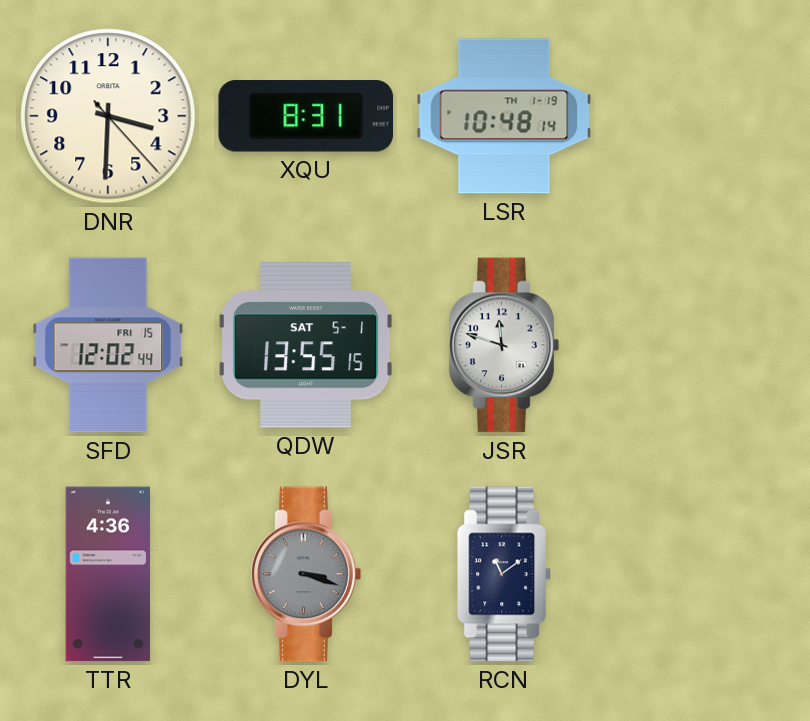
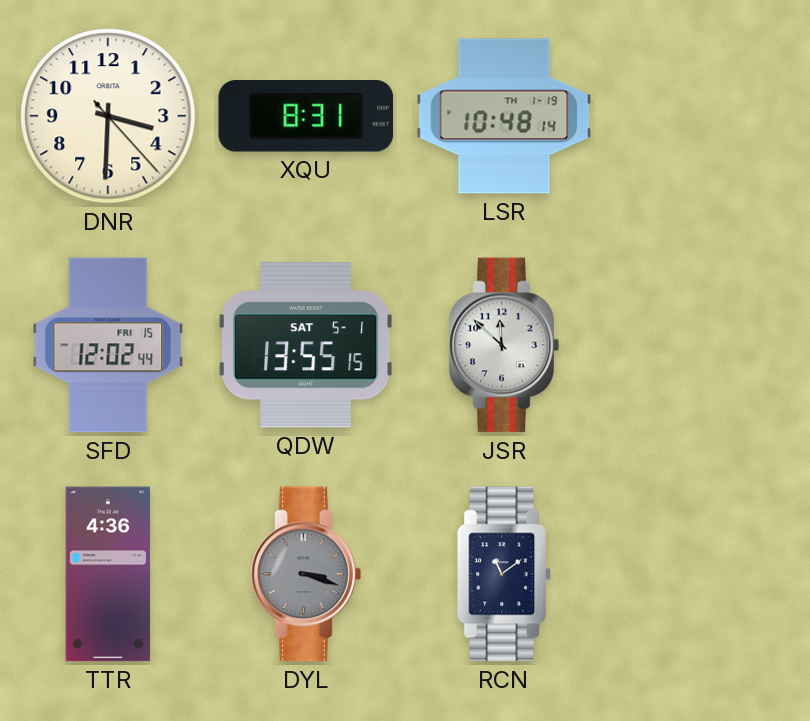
JSR: 11:48 -> 11:52
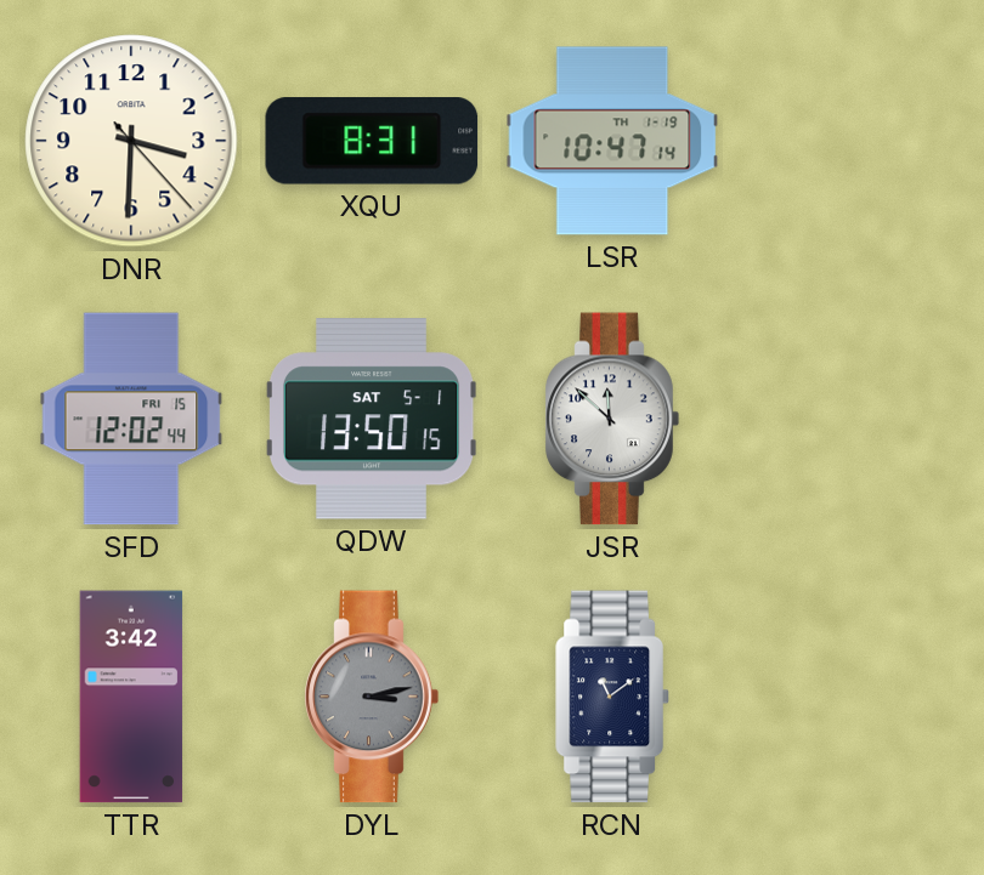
LSR: 10:48 -> 10:47
QDW: 13:55 -> 13:50
TTR: 4:36 -> 3:42
DYL: 3:18 -> 3:13
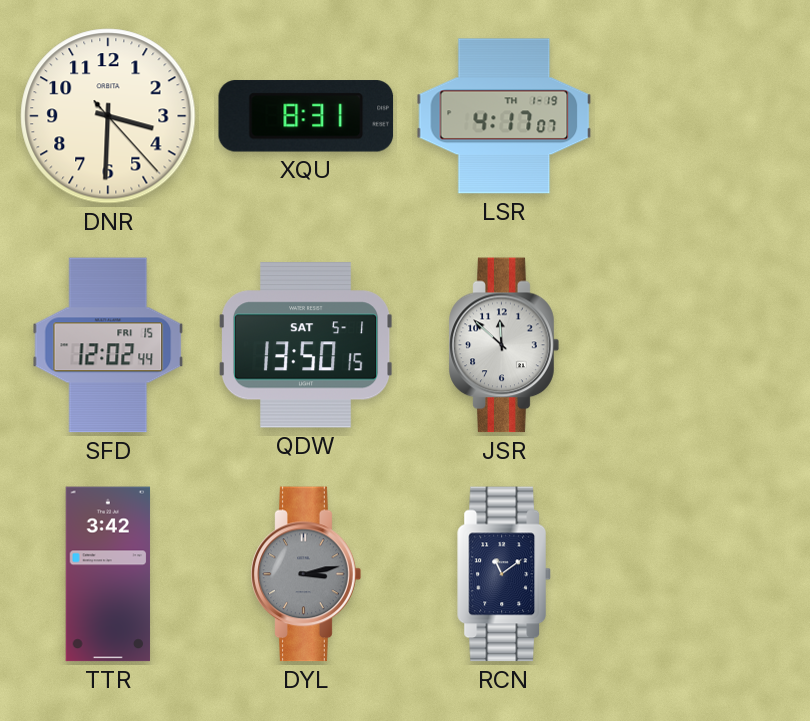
LSR: 10:47 -> 4:17
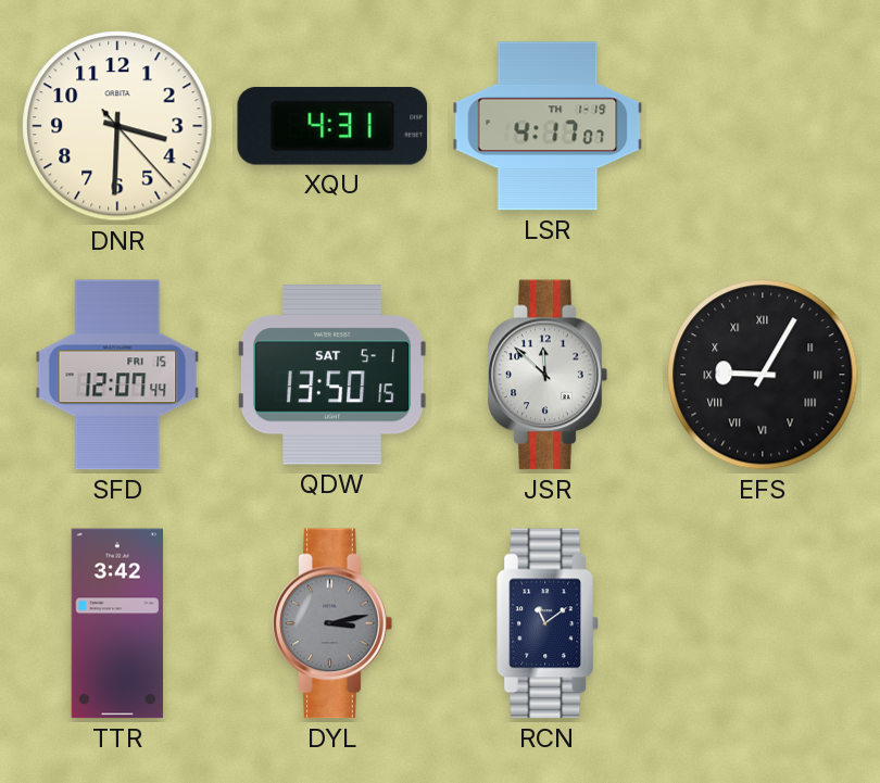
XQU: 8:31 -> 4:31
SFD: 12:02 -> 12:07
EFS: none -> 9:05
